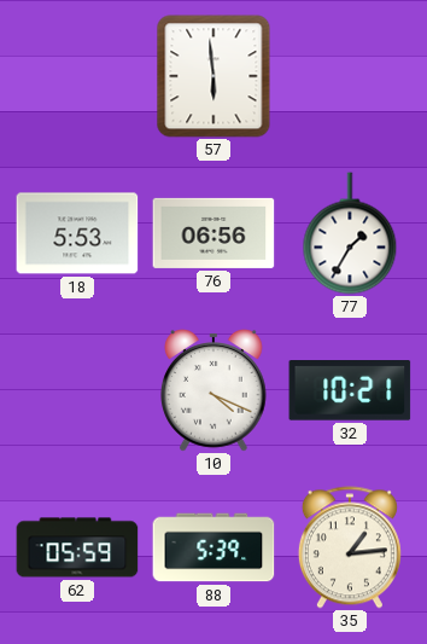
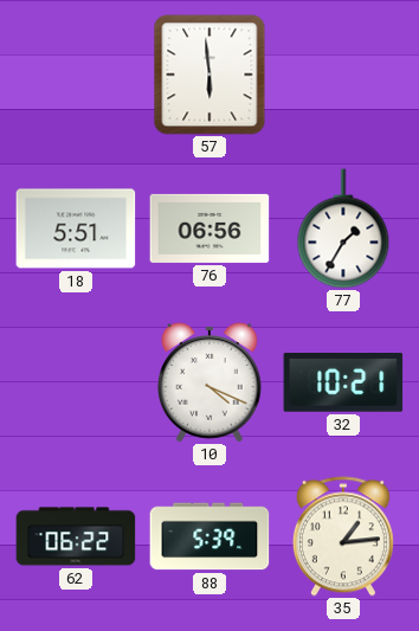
18: 5:53 -> 5:51
62: 05:59 -> 06:22
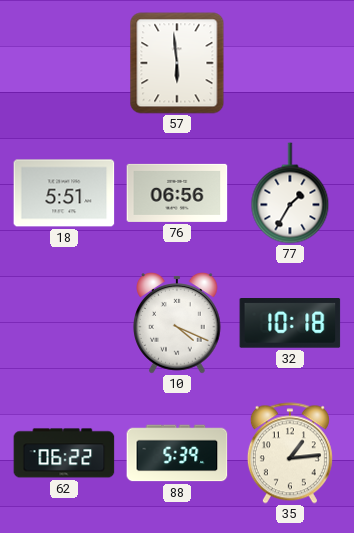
32: 10:21 -> 10:18
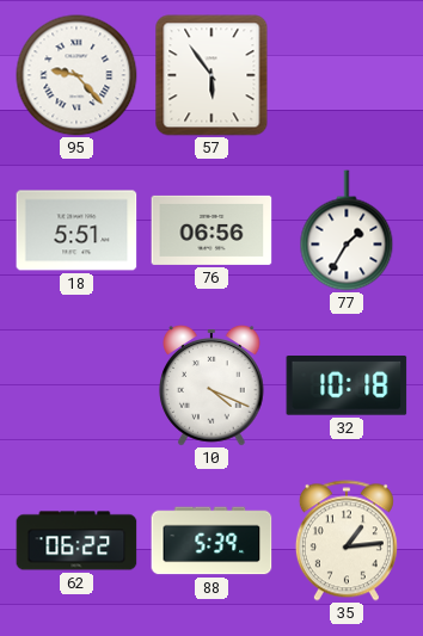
95: none -> 9:23
57: 5:59 -> 5:54
